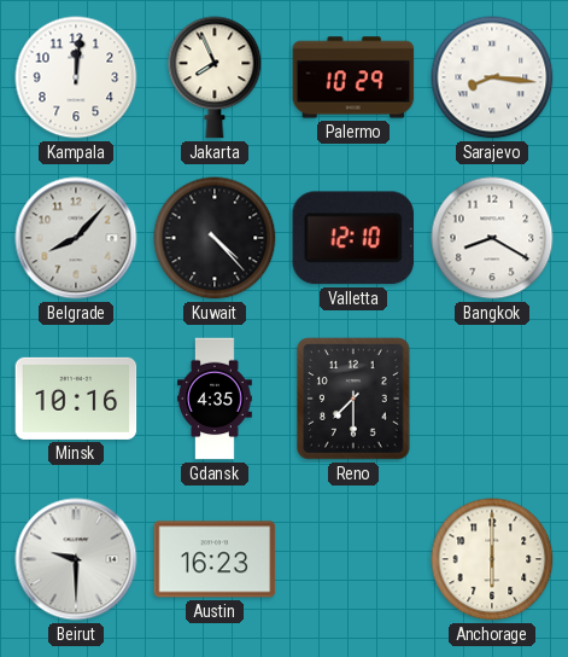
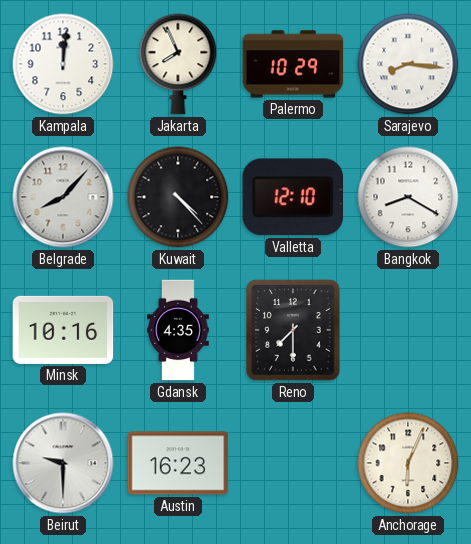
Anchorage: 6:00 -> 6:04
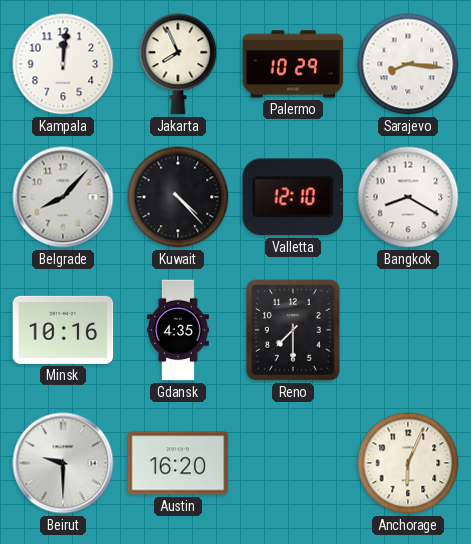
Austin: 16:23 -> 16:20
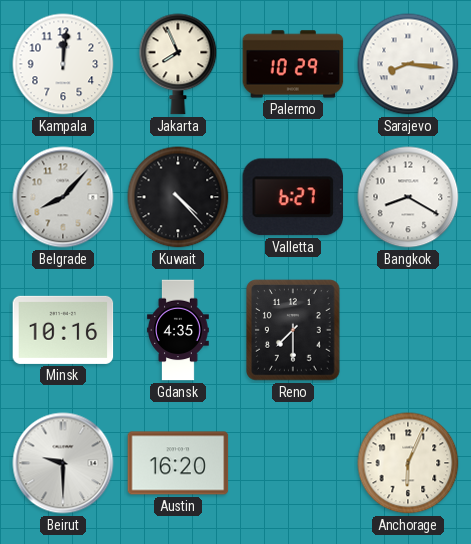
Valletta: 12:10 -> 6:27
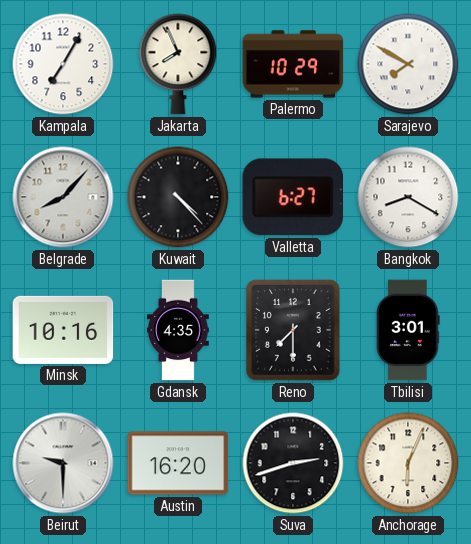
Kampala: 12:01 -> 7:05
Sarajevo: 8:16 -> 7:50
Tbilisi: none -> 3:01
Suva: none -> 2:42
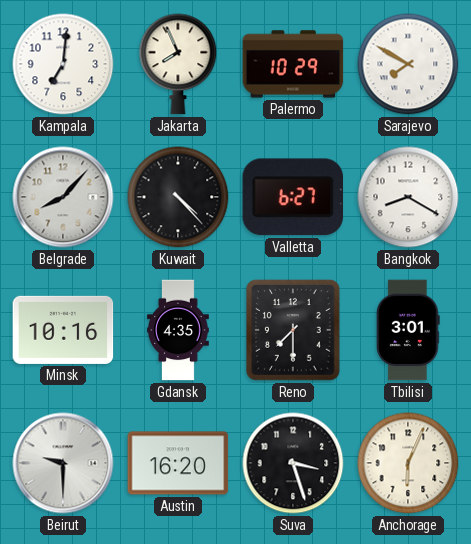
Kampala: 7:05 -> 7:01
Suva: 2:42 -> 3:27
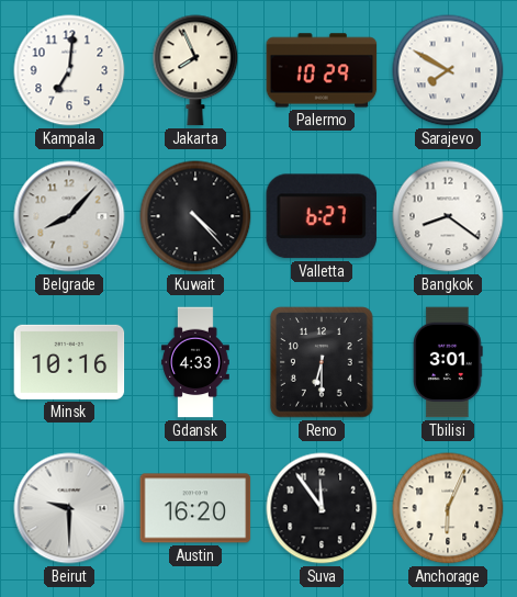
Bangkok: 8:20 -> 8:21
Gdansk: 4:35 -> 4:33
Reno: 7:30 -> 6:30
Suva: 3:27 -> 11:54
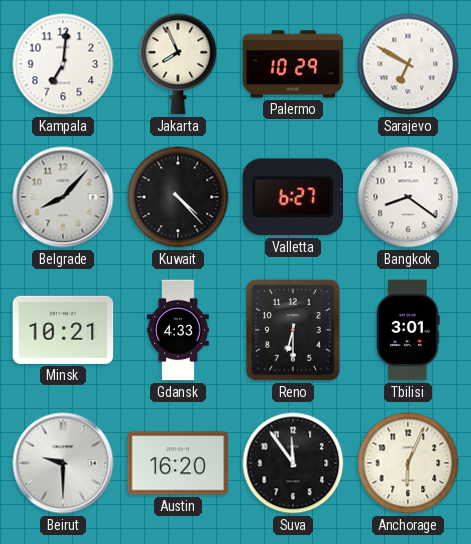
Sarajevo: 7:50 -> 6:50
Minsk: 10:16 -> 10:21
